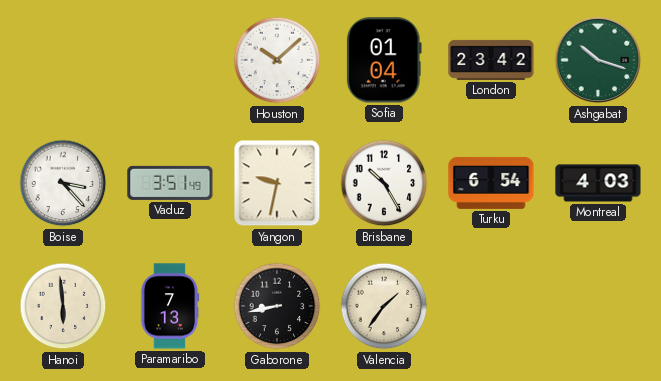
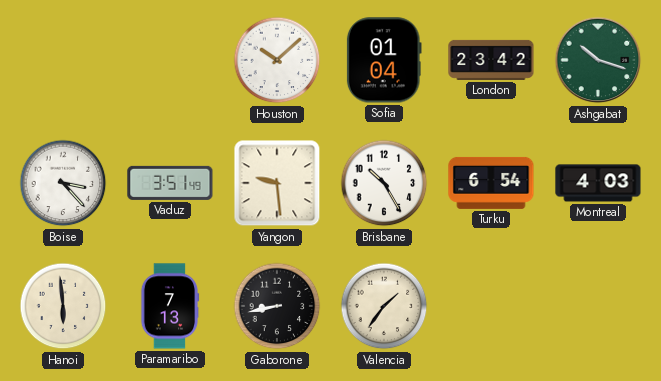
Yangon: 9:32 -> 9:29
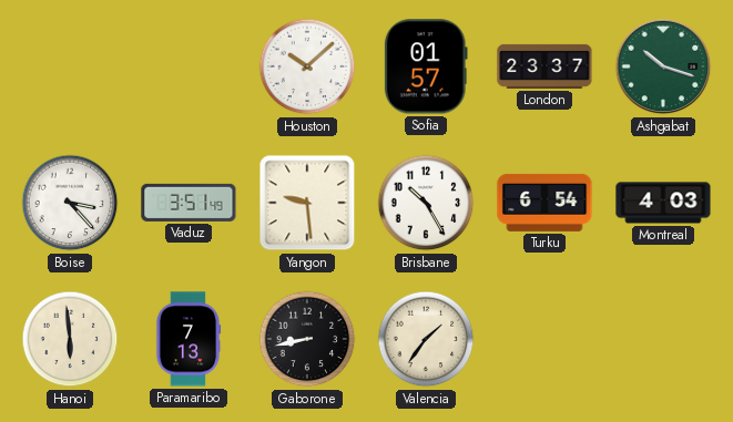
Sofia: 01:04 -> 01:57
London: 23:42 -> 23:37
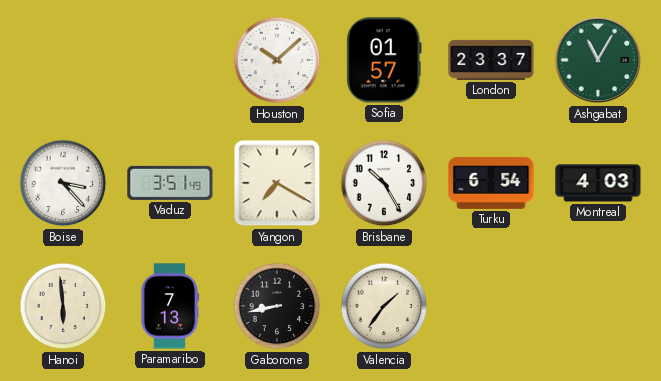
Ashgabat: 10:18 -> 11:05
Yangon: 9:29 -> 7:20
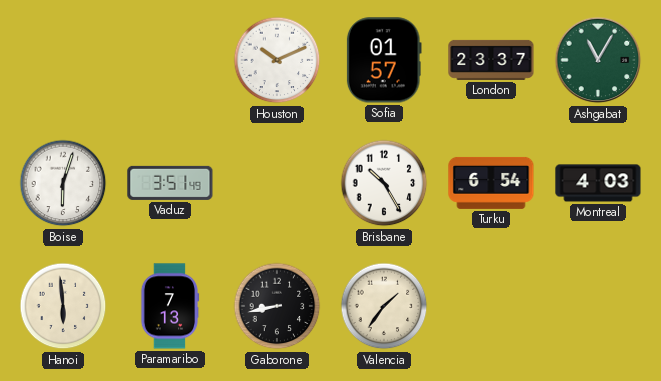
Houston: 10:08 -> 10:11
Boise: 3:23 -> 6:03
Yangon: 7:20 -> none
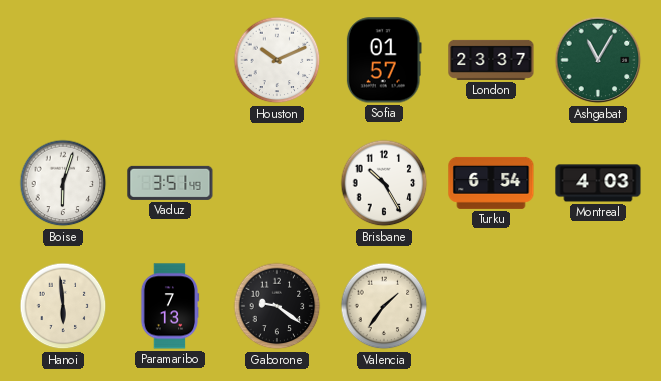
Gaborone: 8:43 -> 9:21
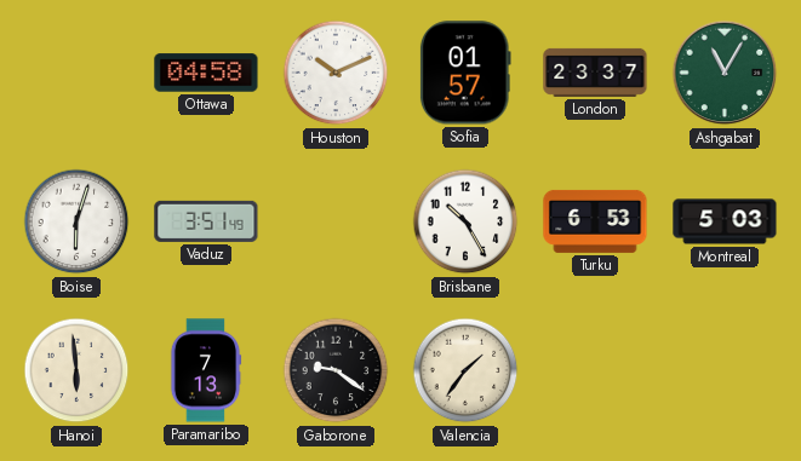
Ottawa: none -> 04:58
Turku: 6:54 -> 6:53
Montreal: 4:03 -> 5:03
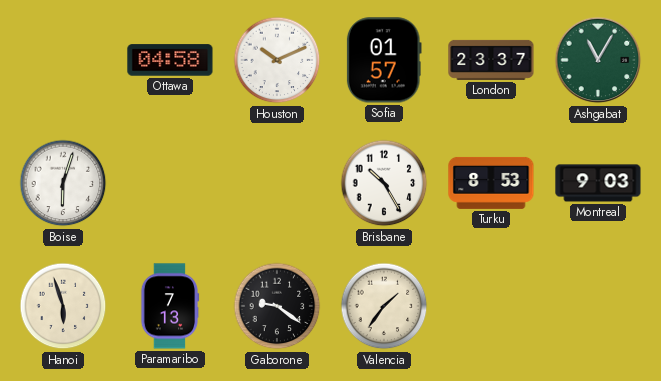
Vaduz: 3:51 -> none
Turku: 6:53 -> 8:53
Montreal: 5:03 -> 9:03
Hanoi: 5:59 -> 5:57
